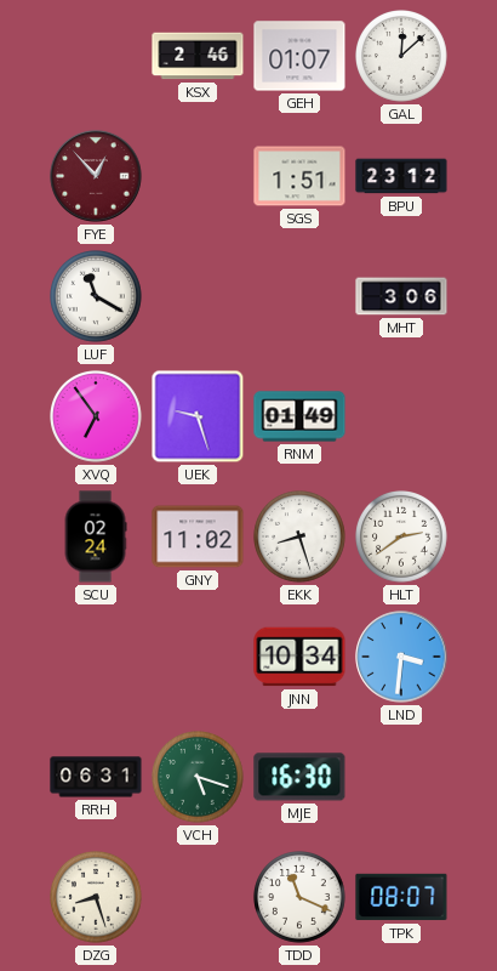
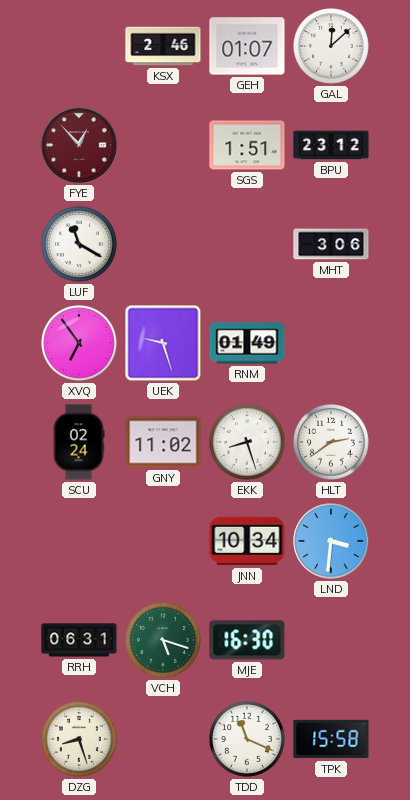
TPK: 08:07 -> 15:58
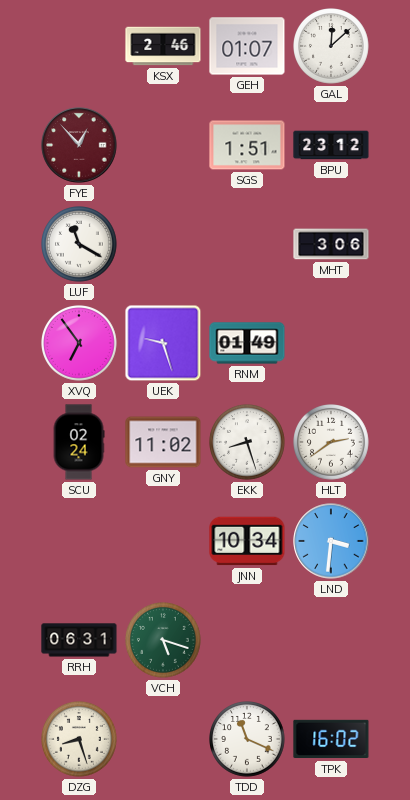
MJE: 16:30 -> none
TPK: 15:58 -> 16:02
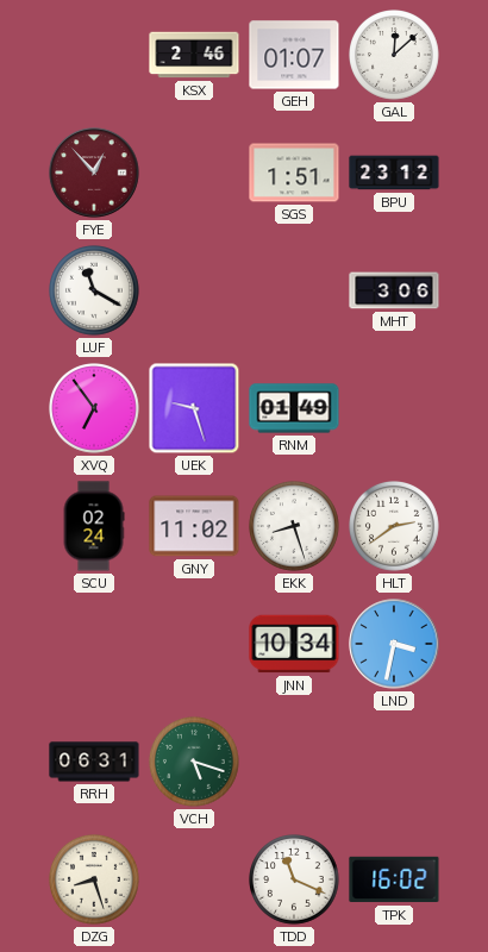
LND: 3:31 -> 3:32
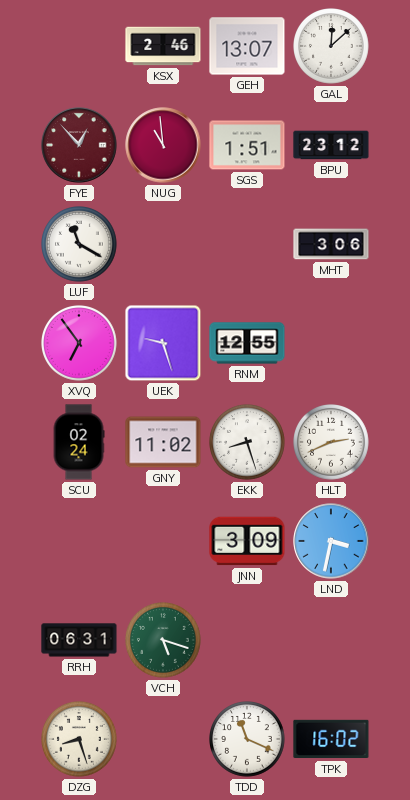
GEH: 01:07 -> 13:07
NUG: none -> 10:59
RNM: 01:49 -> 12:55
HLT: 2:39 -> 2:41
JNN: 10:34 -> 3:09
